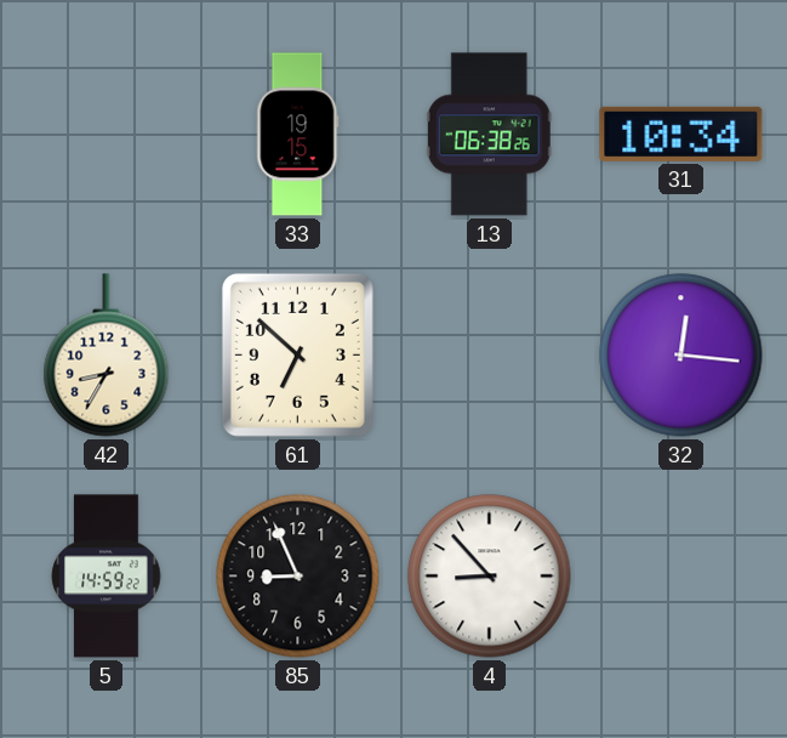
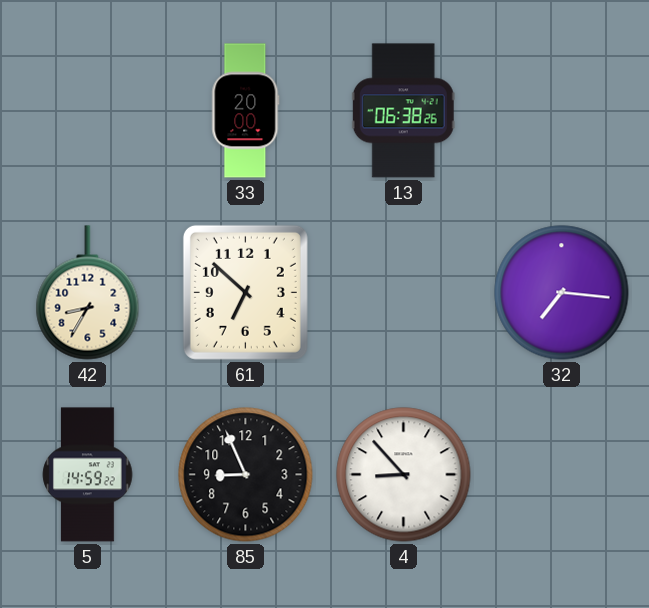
33: 19:15 -> 20:00
31: 10:34 -> none
32: 12:16 -> 7:16
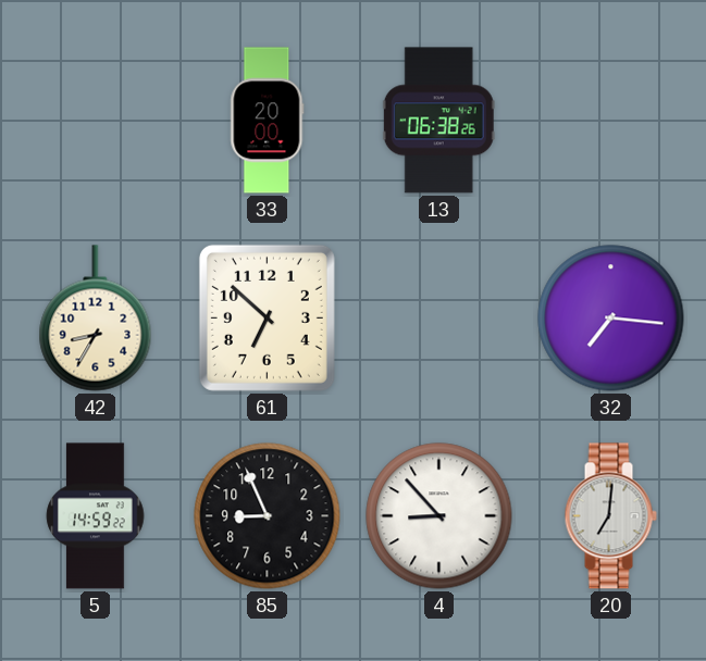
20: none -> 7:01
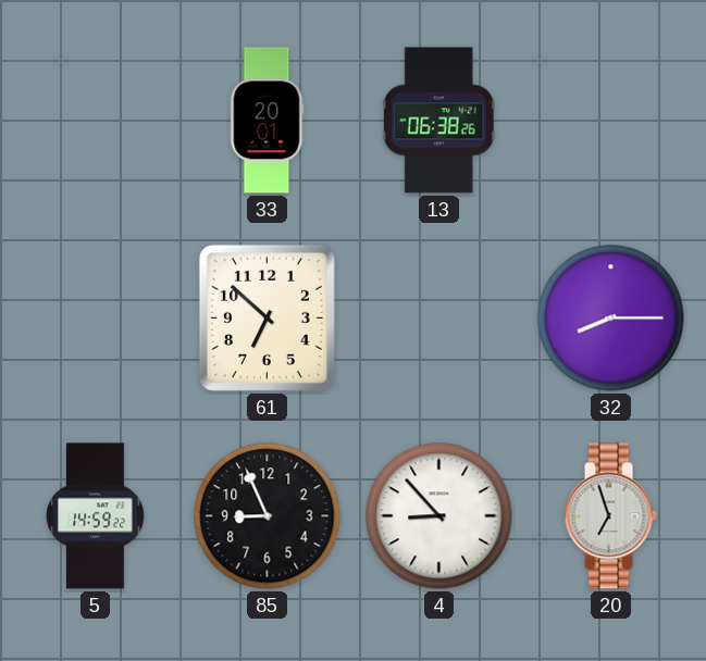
33: 20:00 -> 20:01
42: 8:35 -> none
32: 7:16 -> 8:15
20: 7:01 -> 6:57
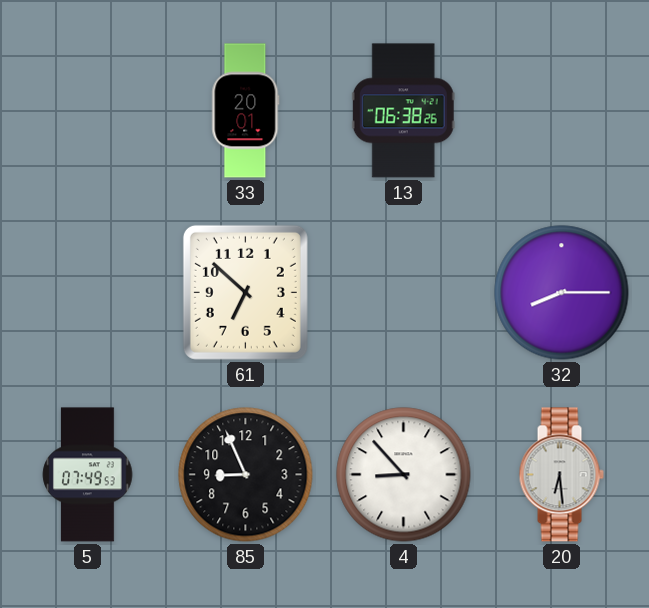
5: 14:59 -> 07:49
20: 6:57 -> 6:29
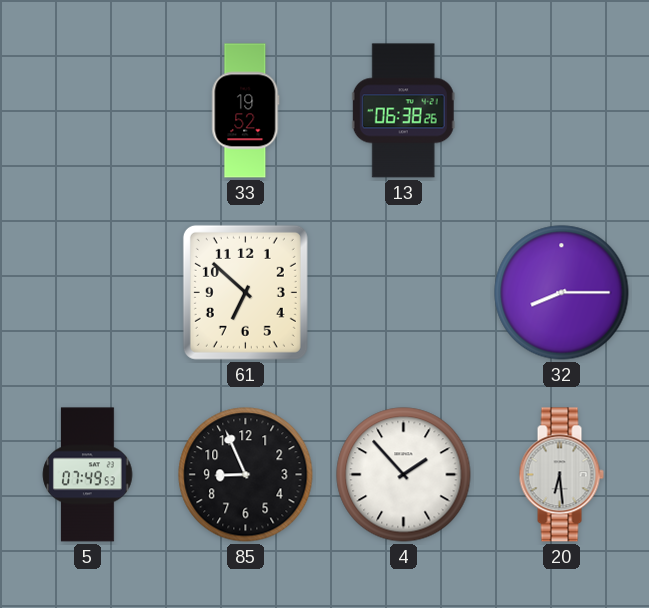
33: 20:01 -> 19:52
4: 8:53 -> 1:53
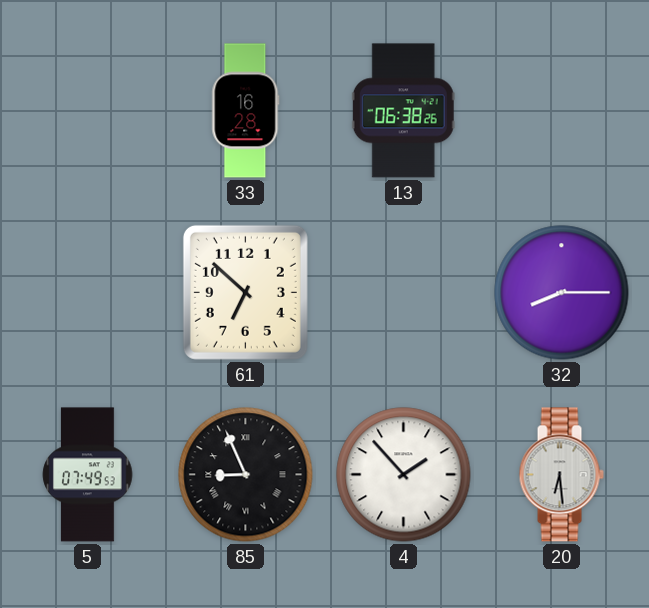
33: 19:52 -> 16:28
85 numerals: Arabic -> Roman
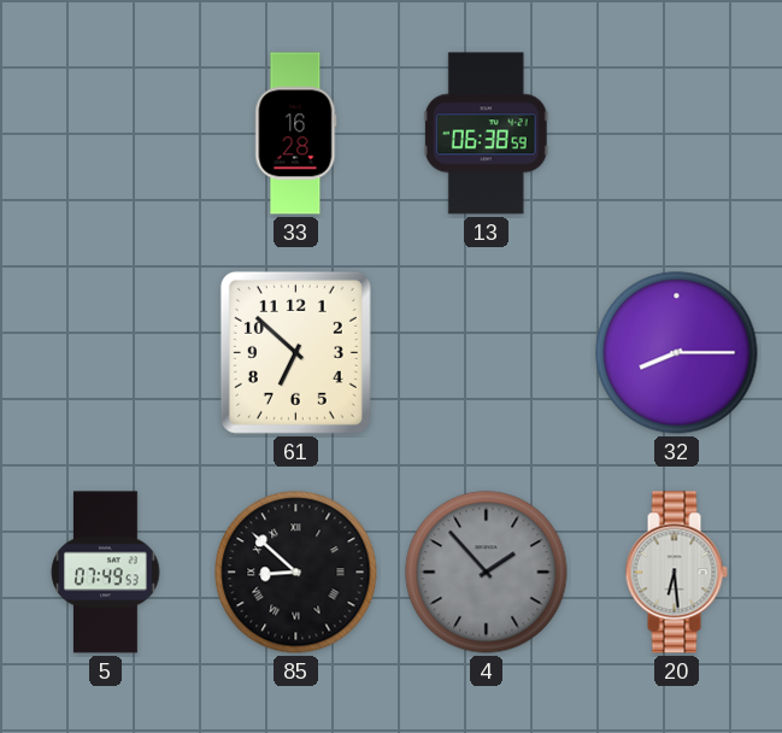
13: 06:38:26 -> 06:38:59
85: 8:56 -> 8:52
4 dial: white -> grey
